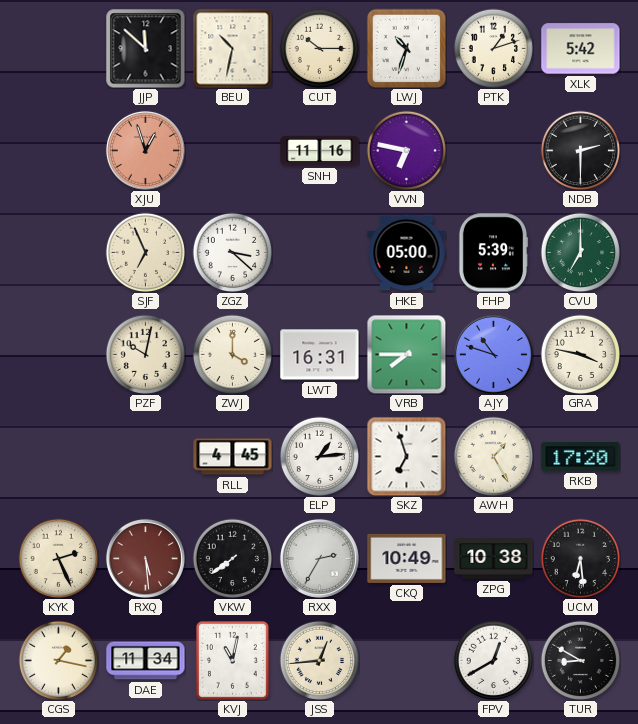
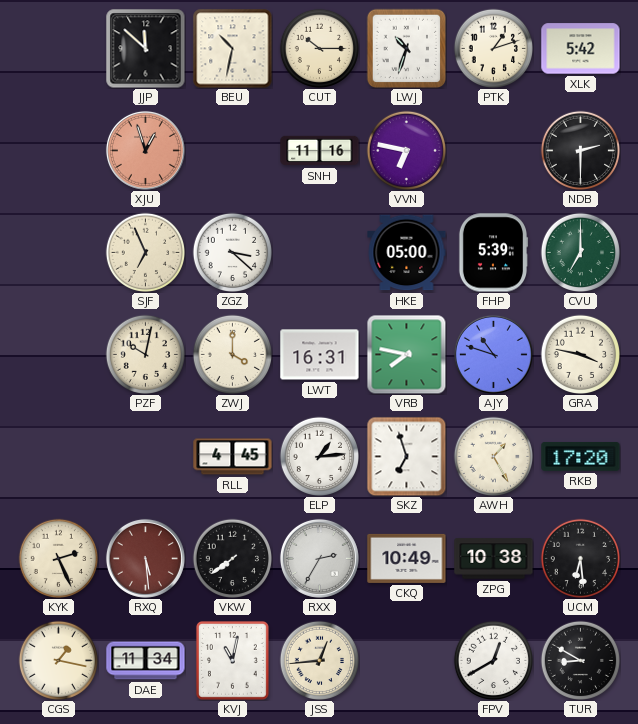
VRB: 7:45 -> 7:47
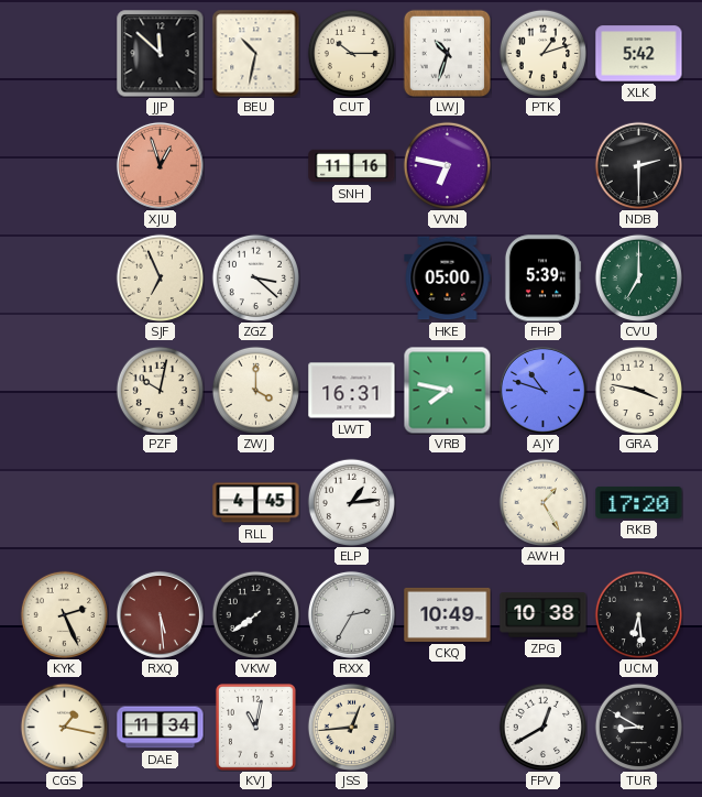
SKZ: 6:57 -> none
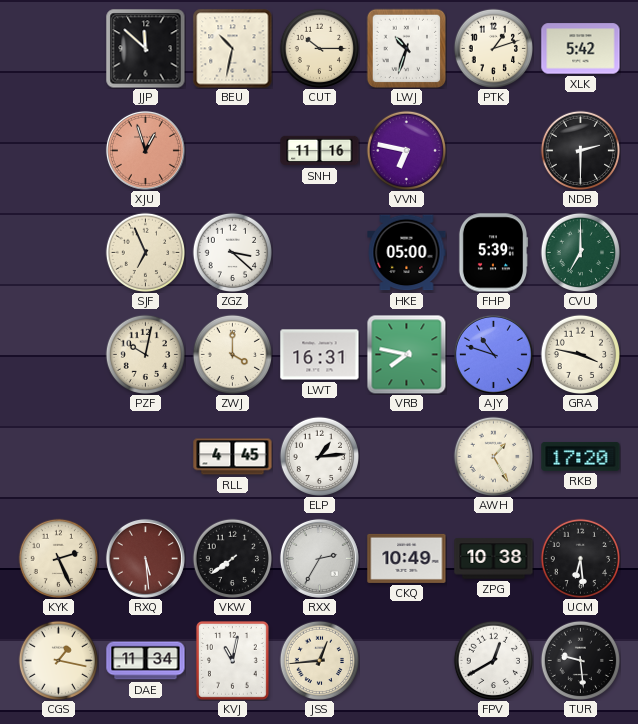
TUR: 8:50 -> 9:29
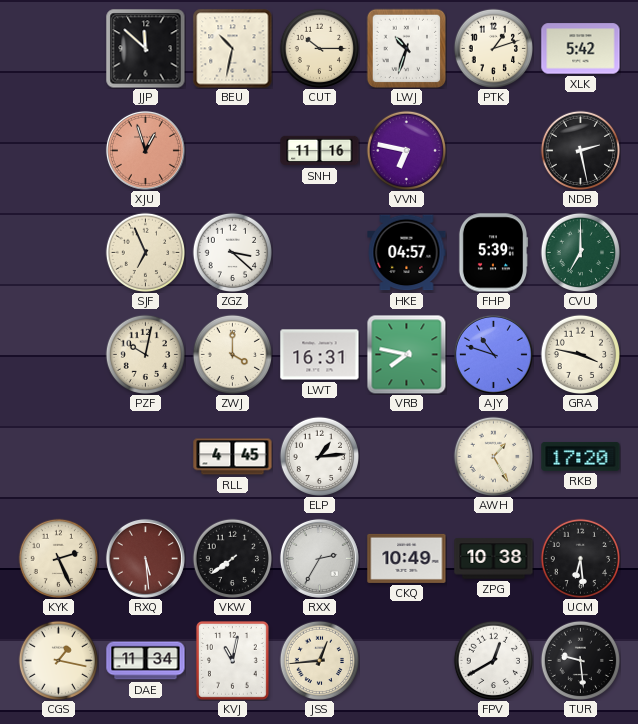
NDB: 2:30 -> 2:28
HKE: 05:00 -> 04:57
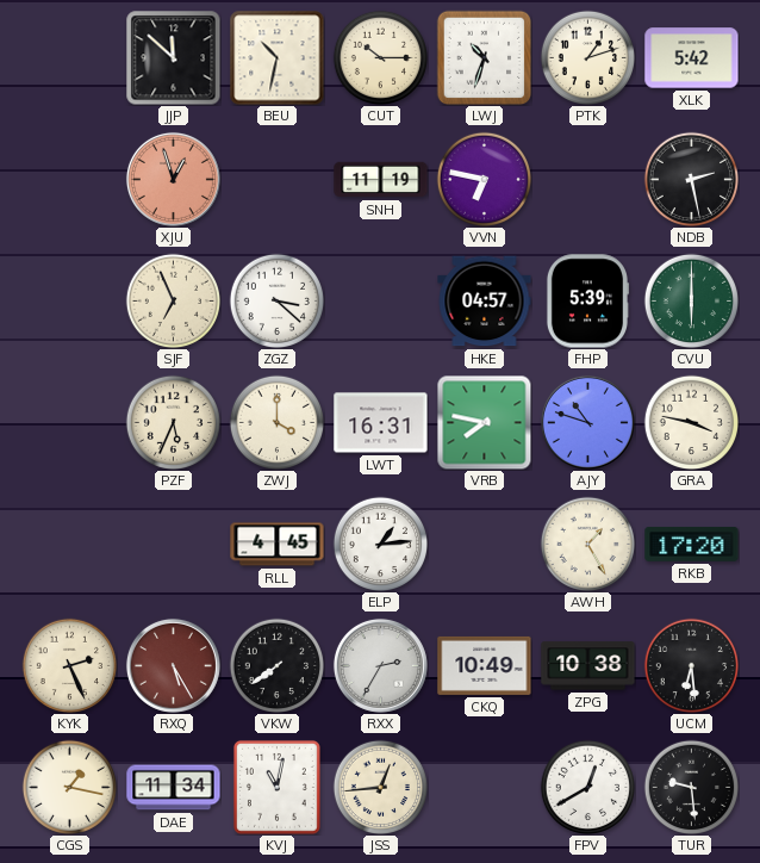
SNH: 11:16 -> 11:19
CVU: 7:00 -> 6:00
PZF: 10:02 -> 5:34
RXQ: 5:29 -> 5:25
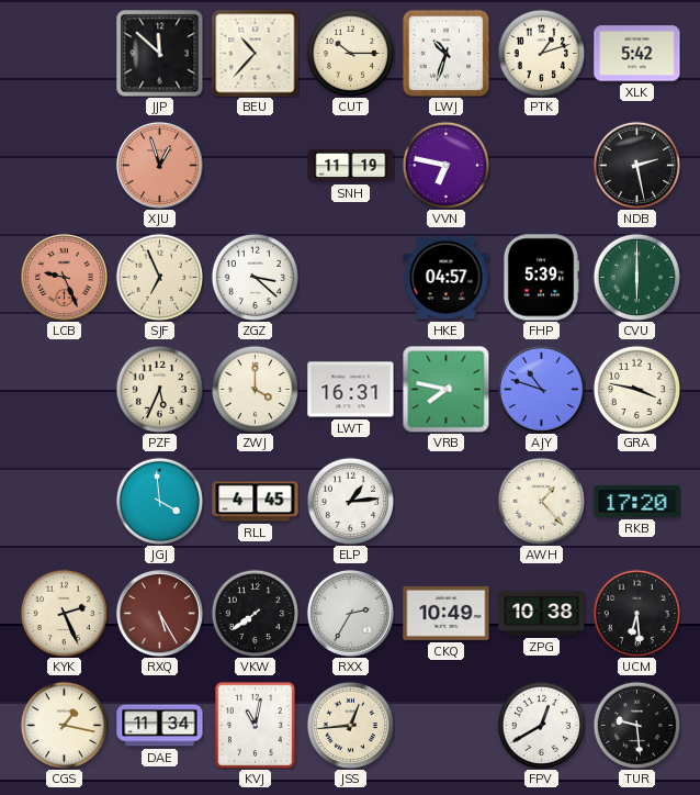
BEU: 10:32 -> 10:37
LCB: none -> 9:26
JGJ: none -> 3:59
AWH: 1:25 -> 1:23
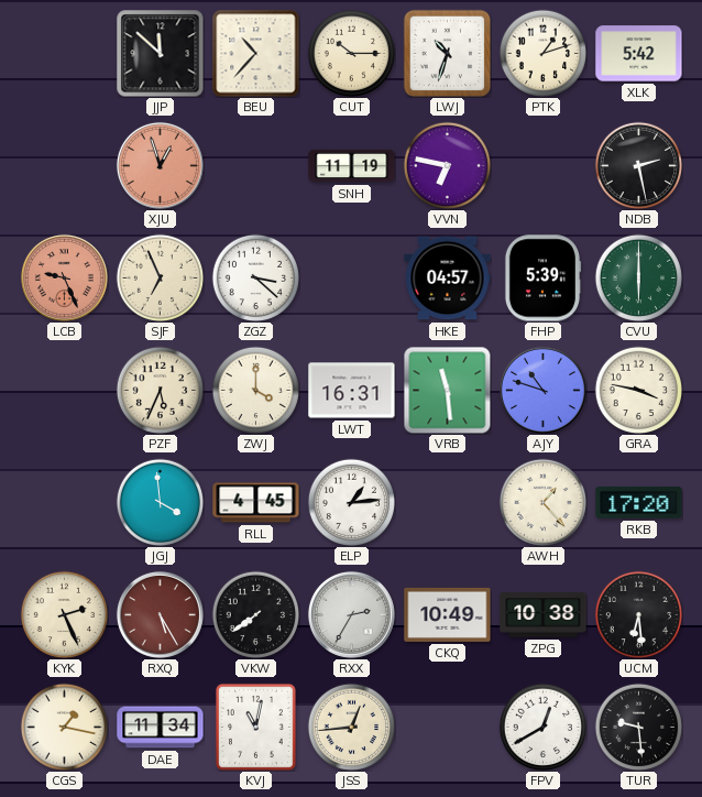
VRB: 7:47 -> 11:29
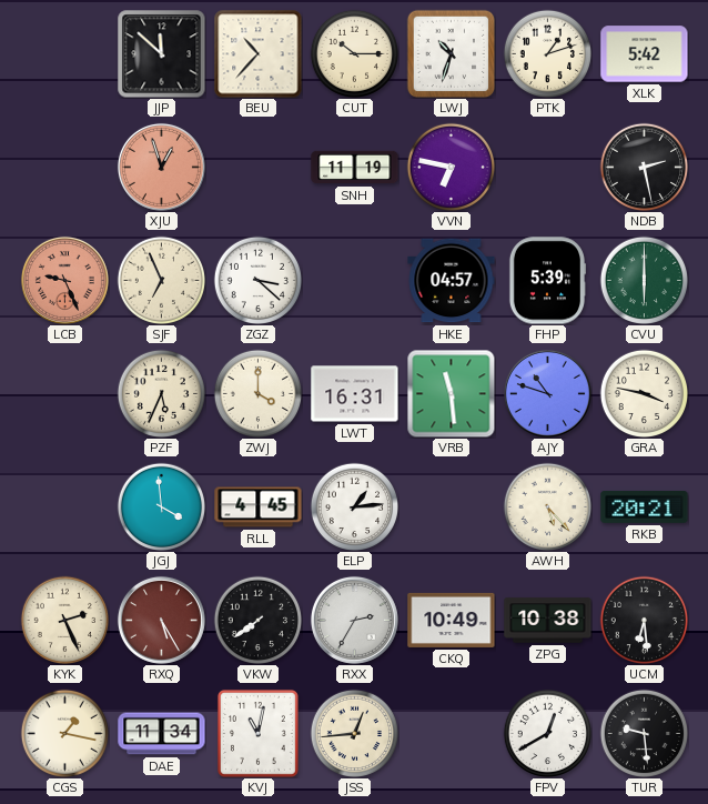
AWH: 1:23 -> 5:23
RKB: 17:20 -> 20:21
